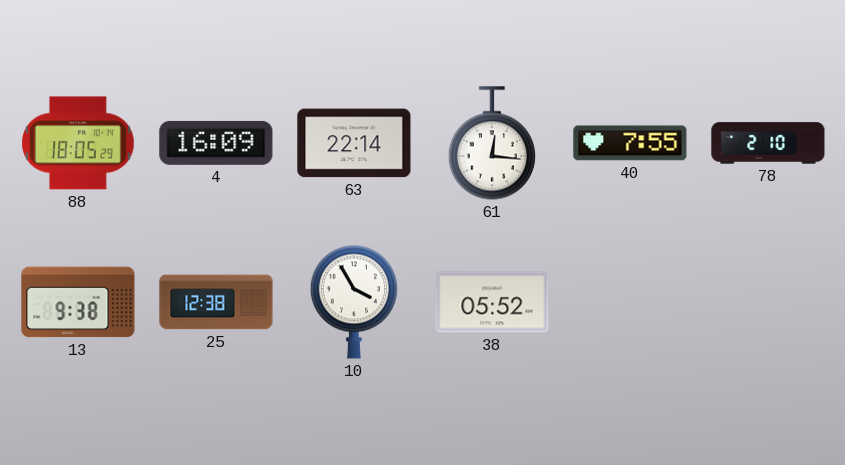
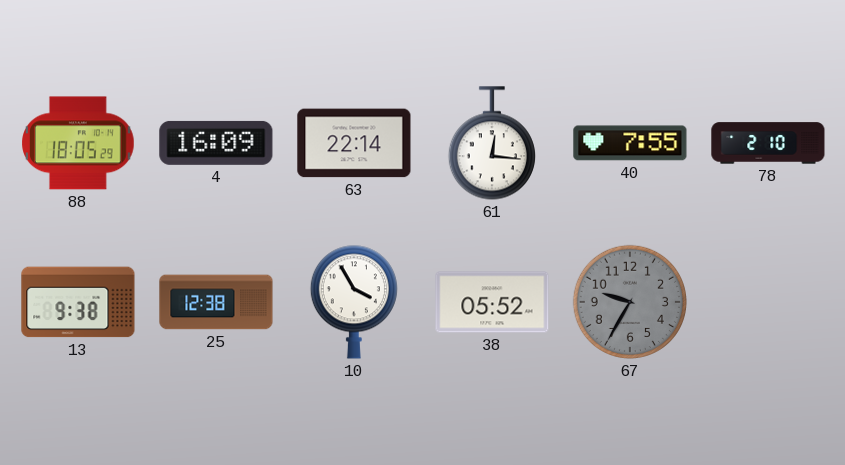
67: none -> 9:35
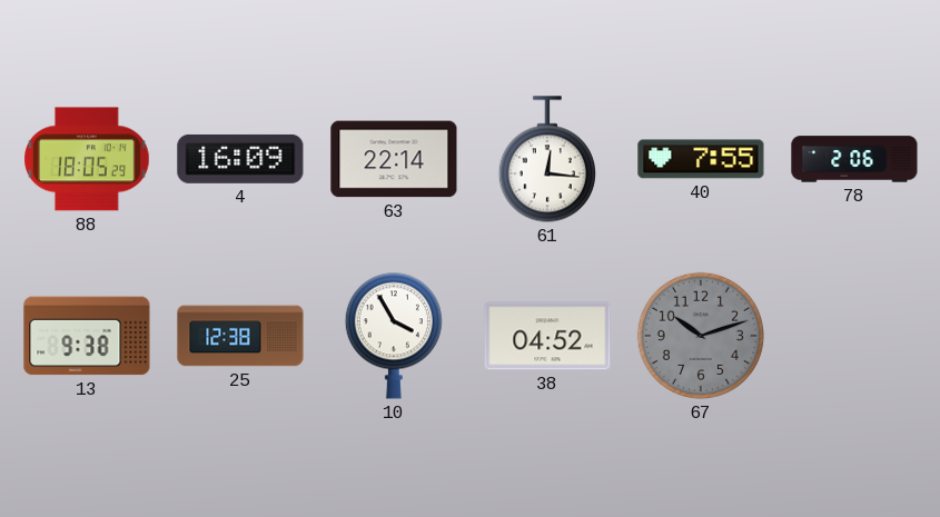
78: 2:10 -> 2:06
38: 05:52 -> 04:52
67: 9:35 -> 10:12
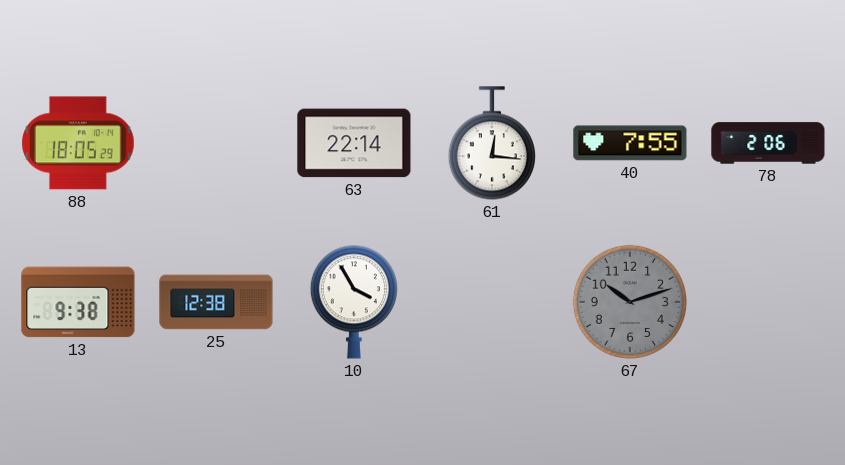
4: 16:09 -> none
38: 04:52 -> none
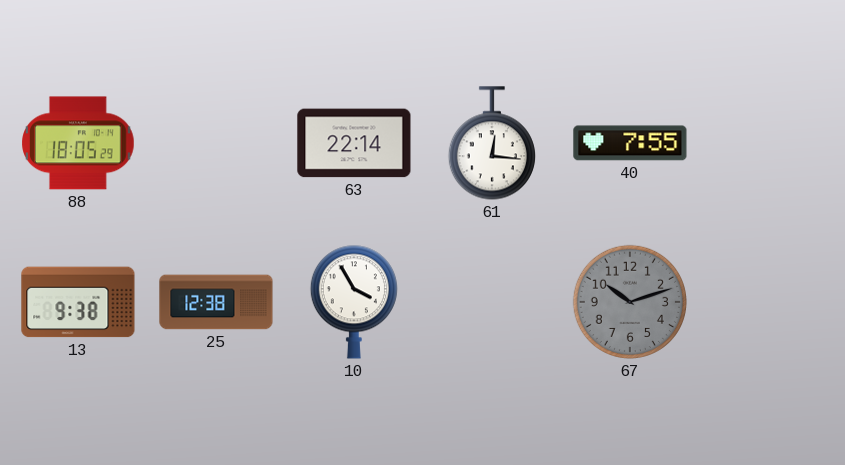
78: 2:06 -> none
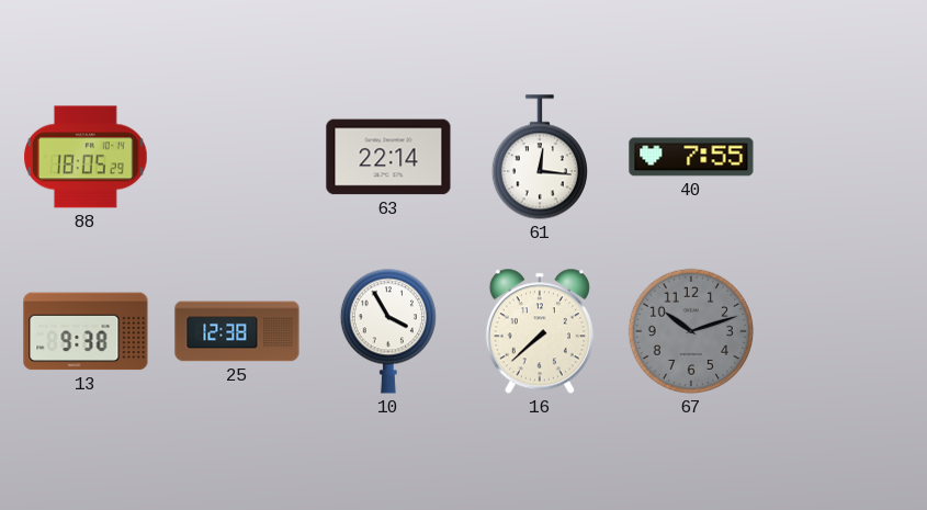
16: none -> 7:38
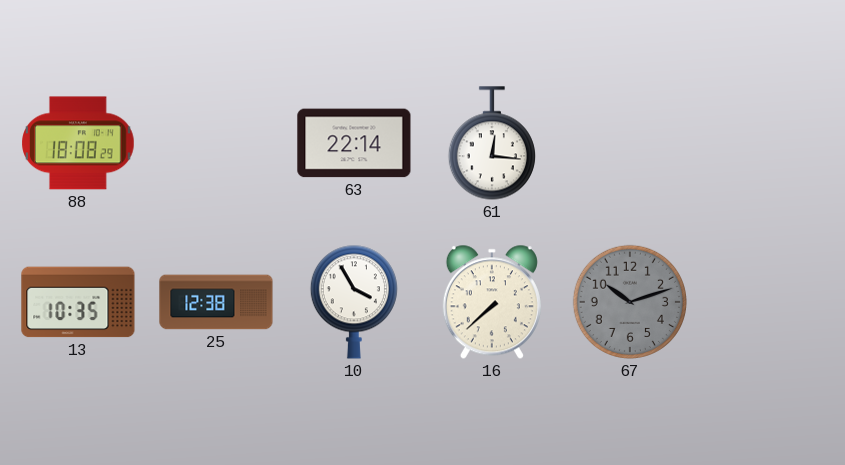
88: 18:05 -> 18:08
40: 7:55 -> none
13: 9:38 -> 10:35
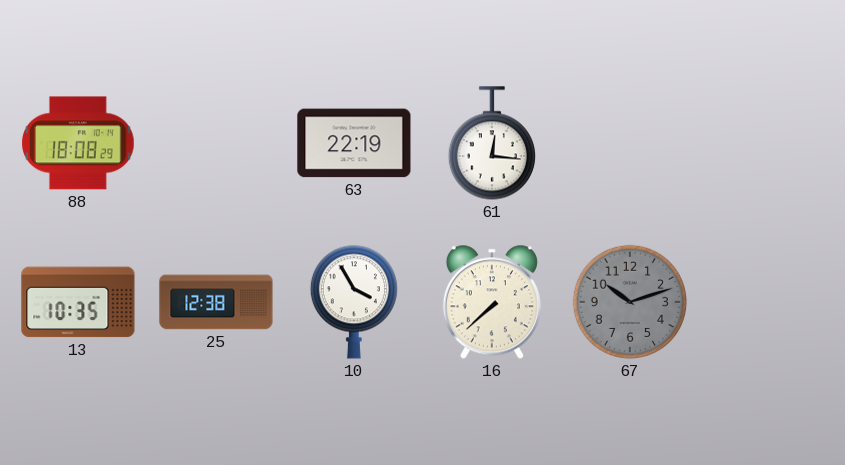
63: 22:14 -> 22:19
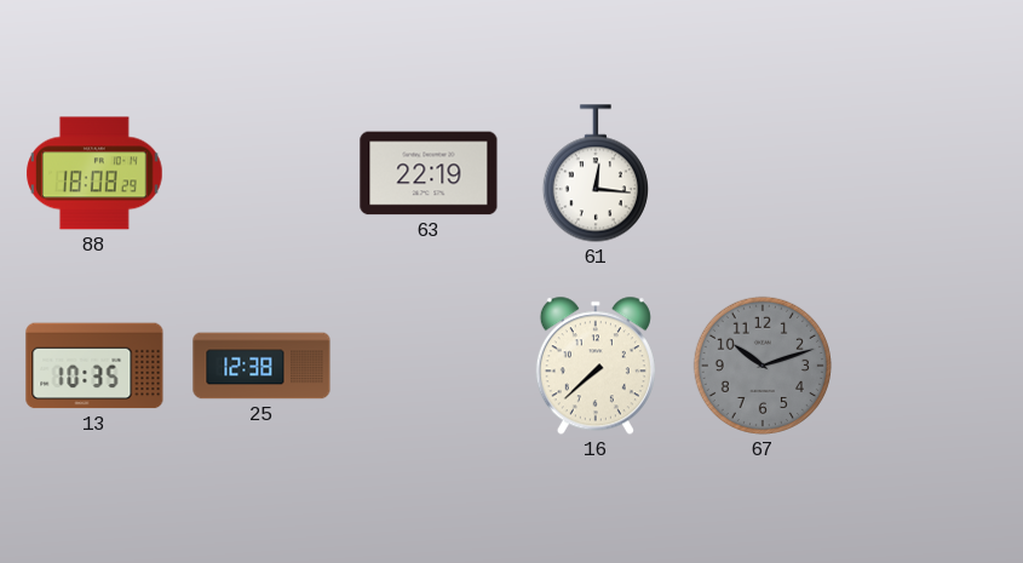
10: 3:55 -> none
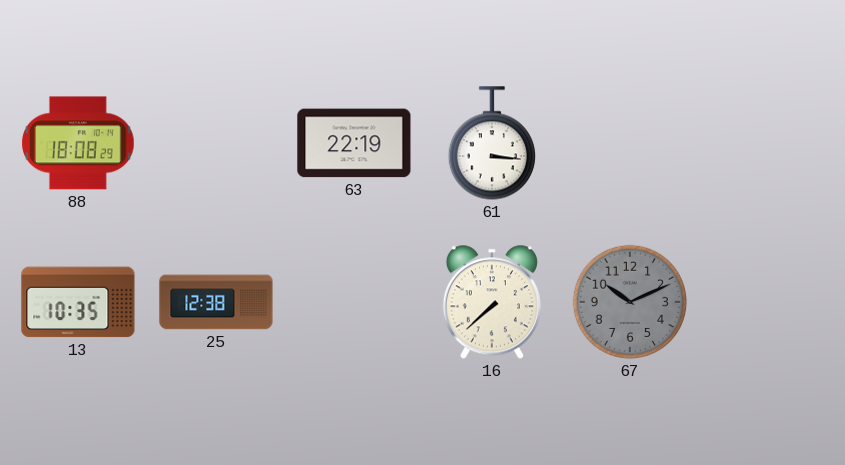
61: 12:16 -> 3:16
67: 10:12 -> 10:11
